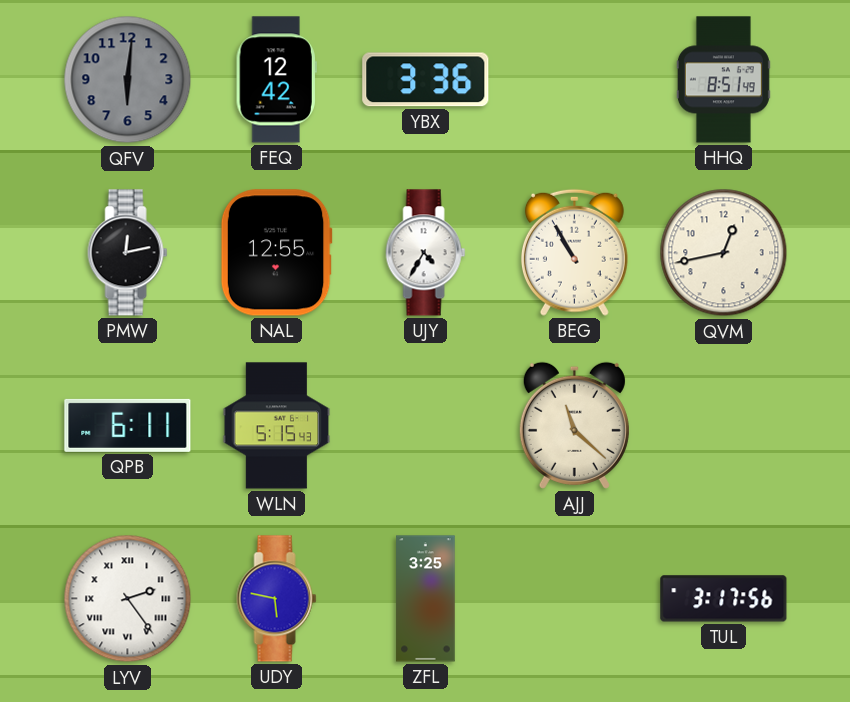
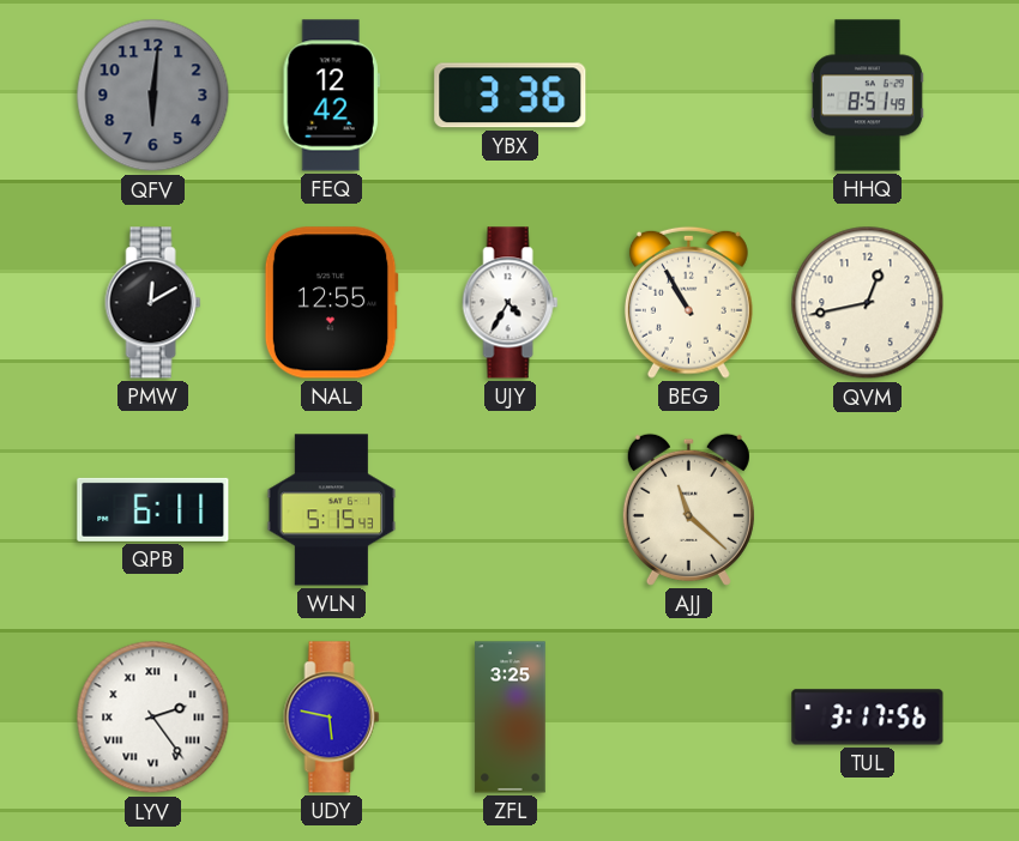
PMW: 12:13 -> 12:10
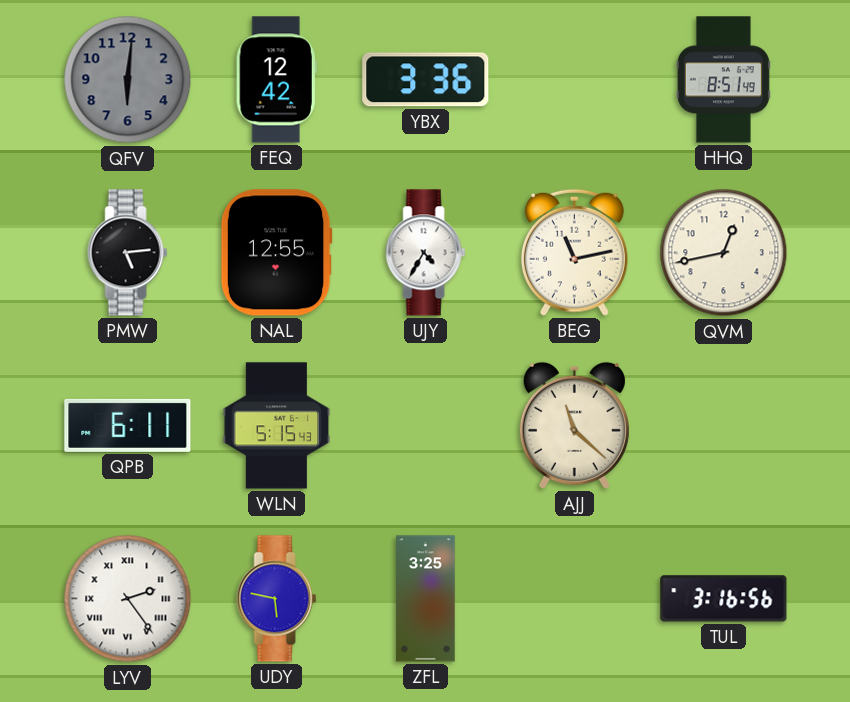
PMW: 12:10 -> 5:14
BEG: 10:55 -> 11:13
TUL: 3:17 -> 3:16
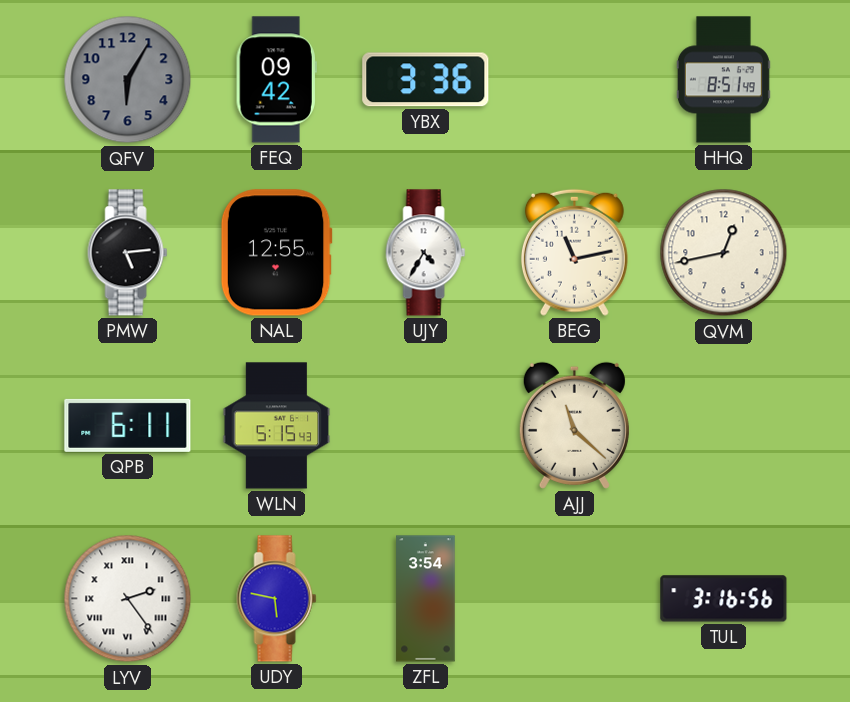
QFV: 6:01 -> 6:05
FEQ: 12:42 -> 09:42
ZFL: 3:25 -> 3:54
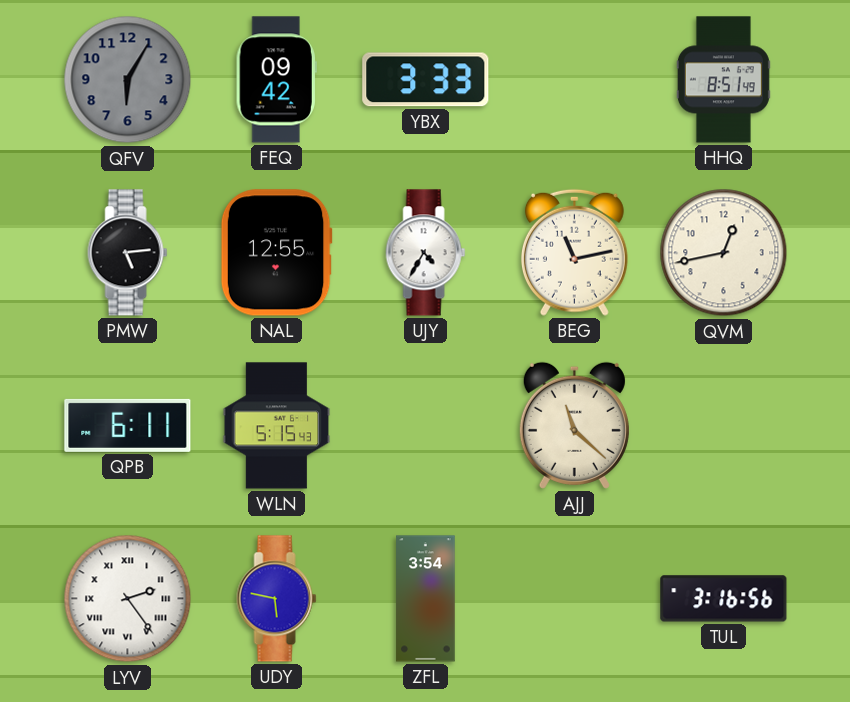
YBX: 3:36 -> 3:33
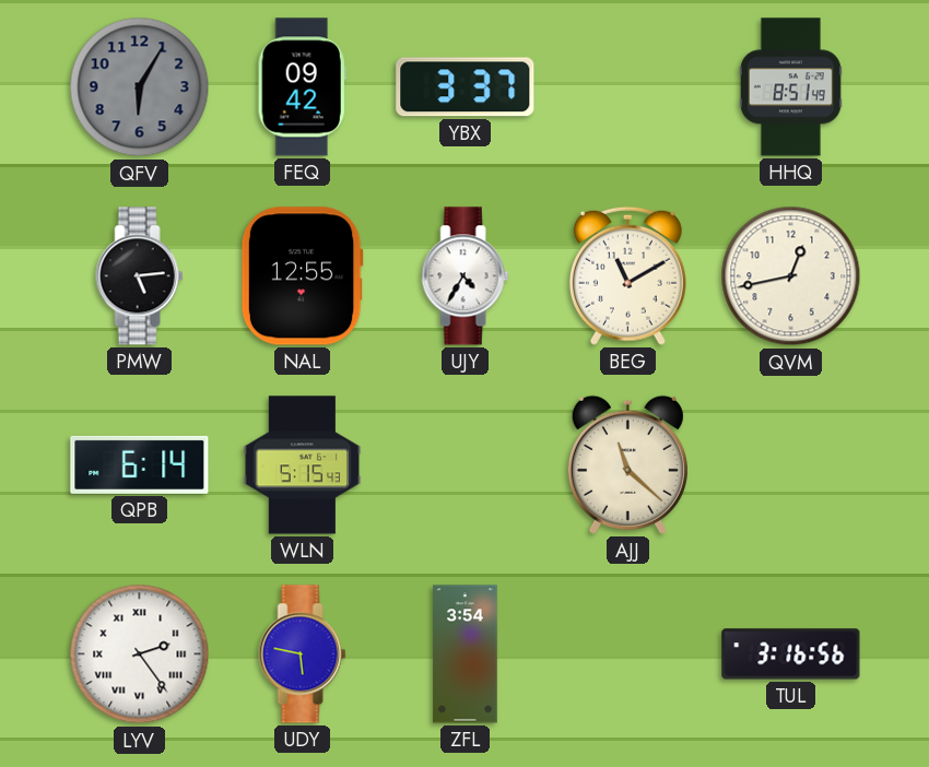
YBX: 3:33 -> 3:37
BEG: 11:13 -> 11:10
QPB: 6:11 -> 6:14
